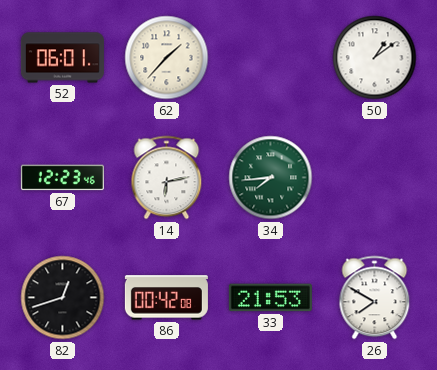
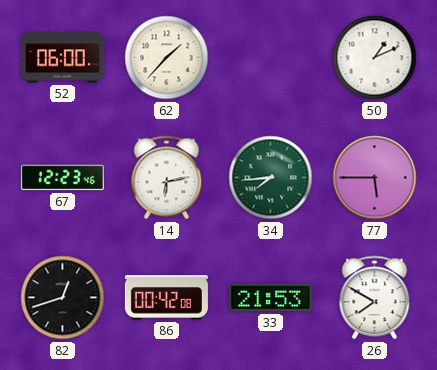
52: 06:01 -> 06:00
50: 1:09 -> 1:11
77: none -> 5:45
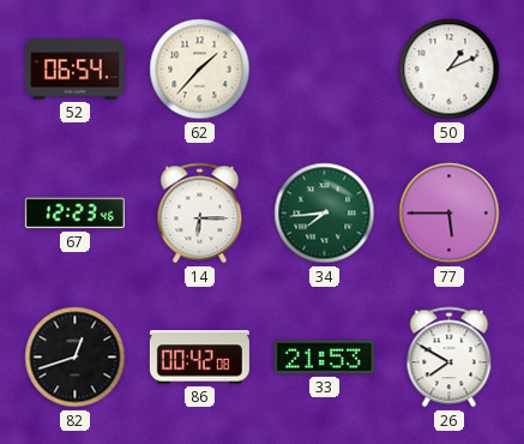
52: 06:00 -> 06:54
14: 6:13 -> 6:15
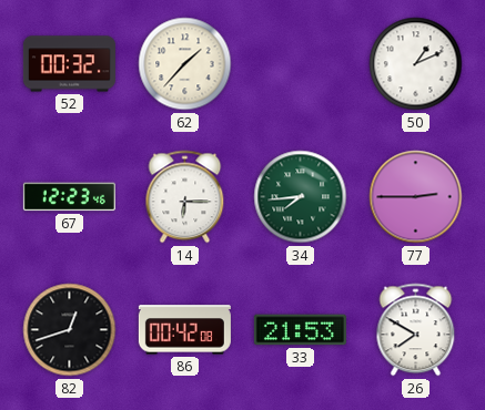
52: 06:54 -> 00:32
77: 5:45 -> 2:45
